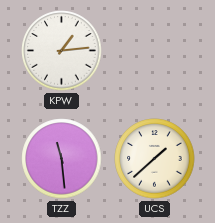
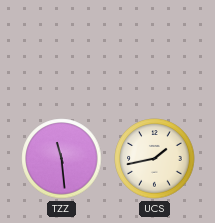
KPW: 1:14 -> none
UCS: 1:38 -> 1:43
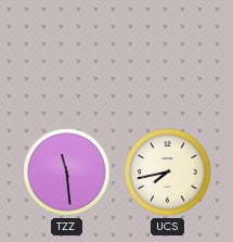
UCS: 1:43 -> 7:43
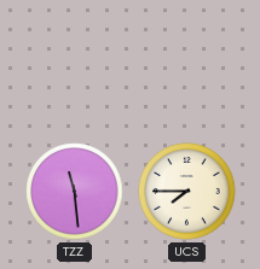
UCS: 7:43 -> 7:45
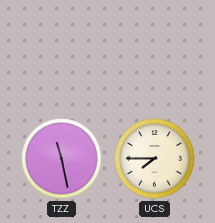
TZZ: 11:29 -> 11:28
